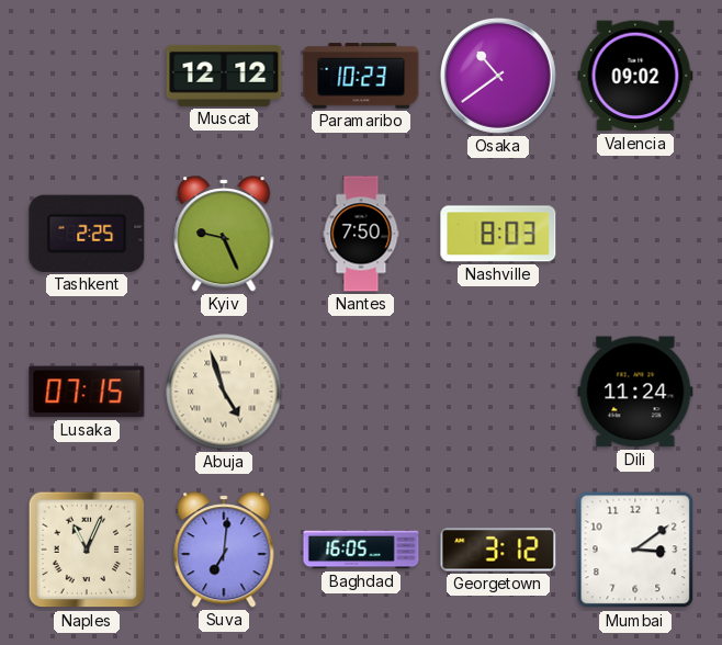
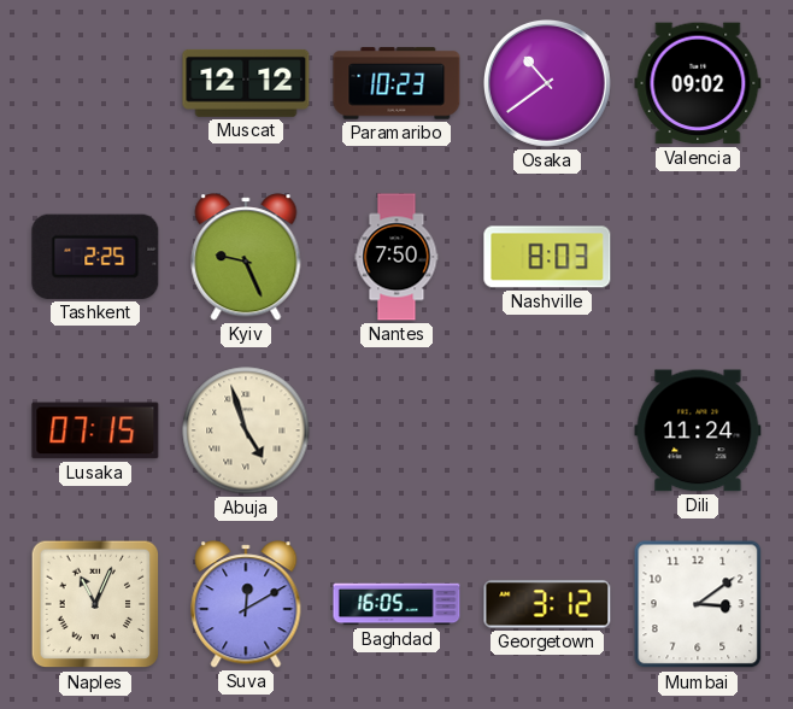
Suva: 7:01 -> 12:10
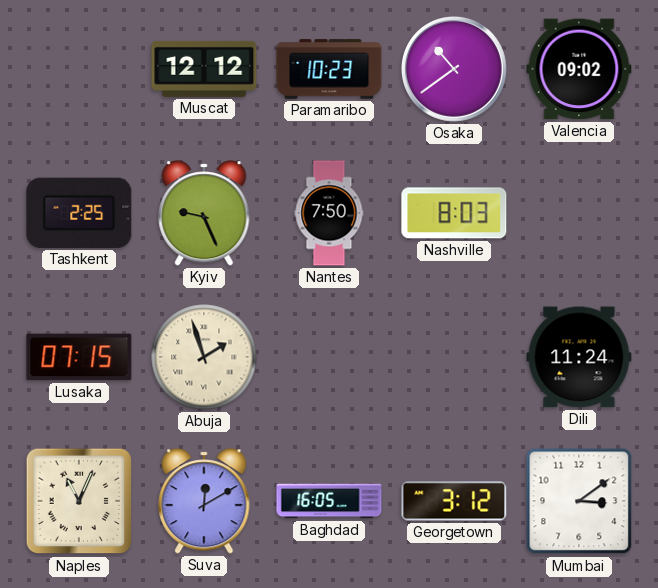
Abuja: 4:57 -> 1:57
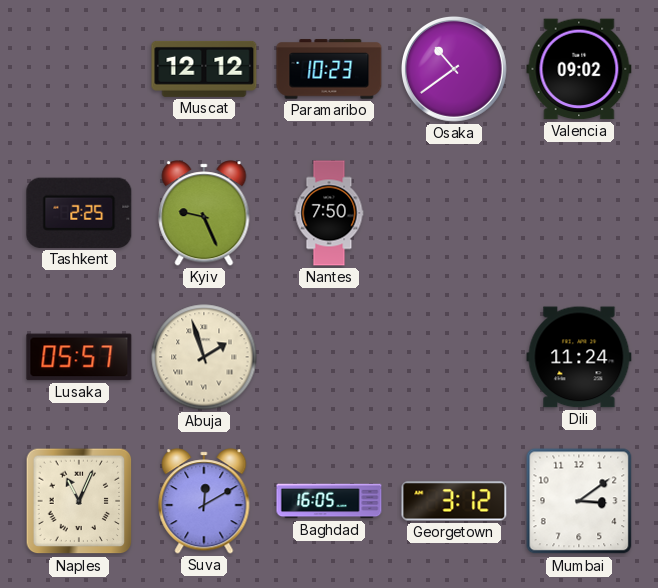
Nashville: 8:03 -> none
Lusaka: 07:15 -> 05:57
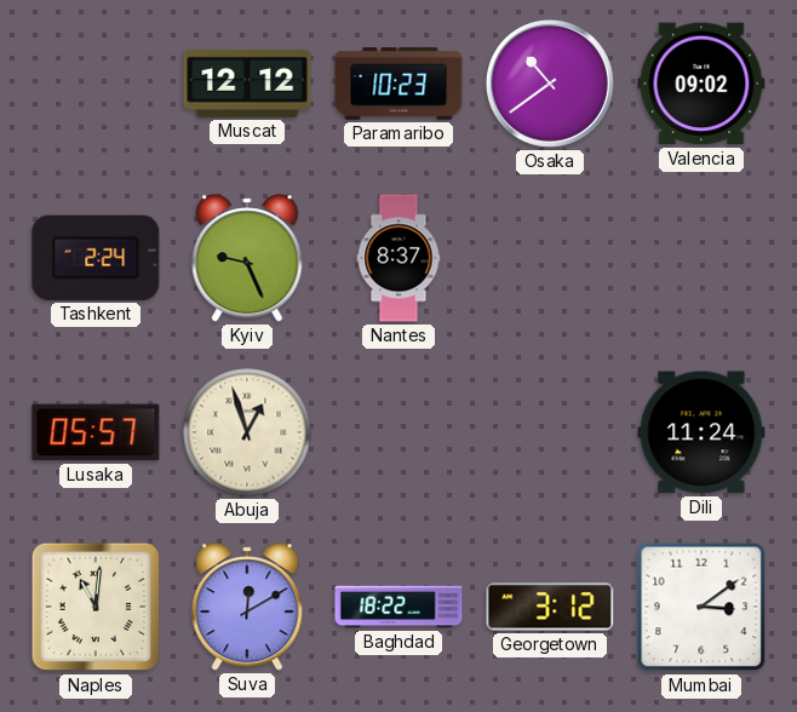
Tashkent: 2:25 -> 2:24
Nantes: 7:50 -> 8:37
Abuja: 1:57 -> 12:57
Naples: 11:04 -> 11:01
Baghdad: 16:05 -> 18:22
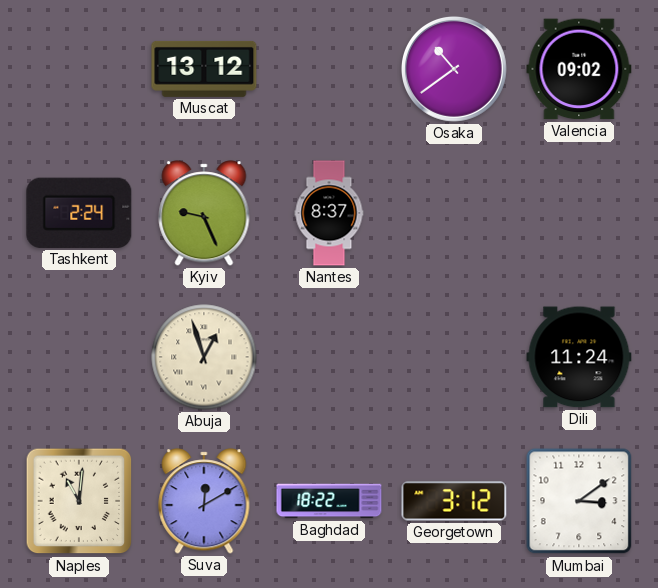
Muscat: 12:12 -> 13:12
Paramaribo: 10:23 -> none
Lusaka: 05:57 -> none
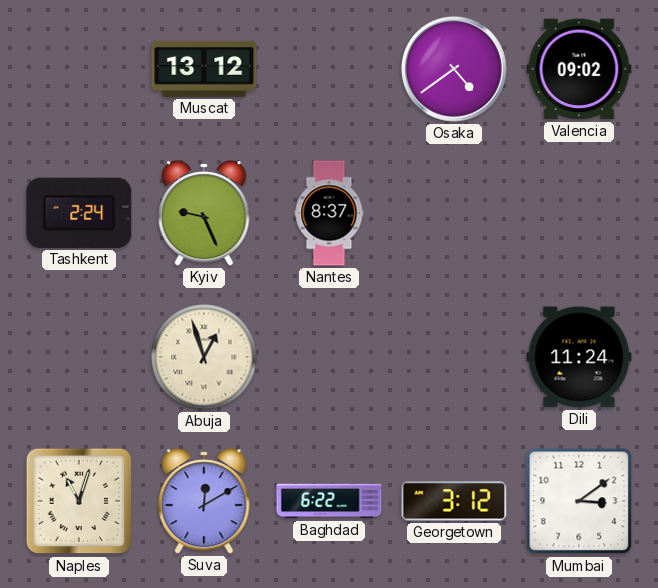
Osaka: 10:39 -> 4:39
Naples: 11:01 -> 11:03
Baghdad: 18:22 -> 6:22
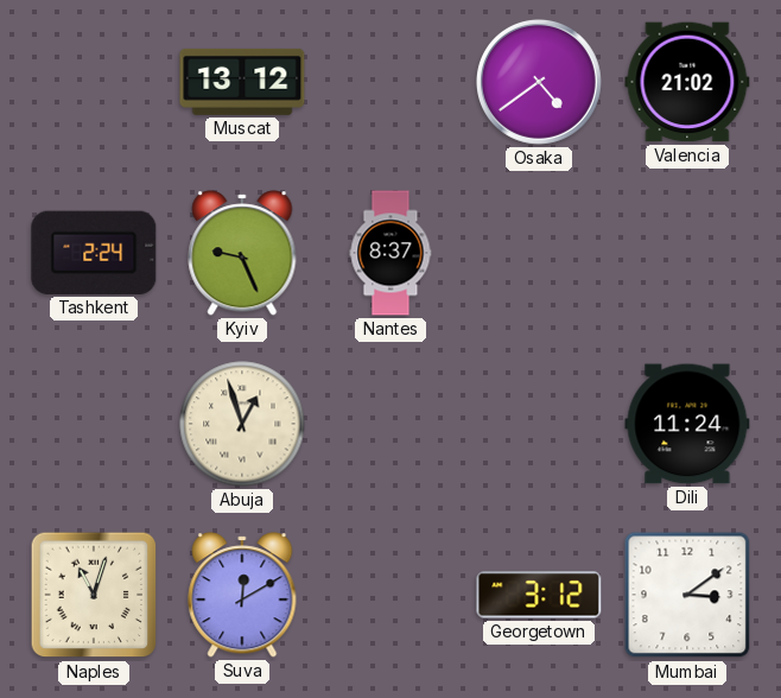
Valencia: 09:02 -> 21:02
Baghdad: 6:22 -> none
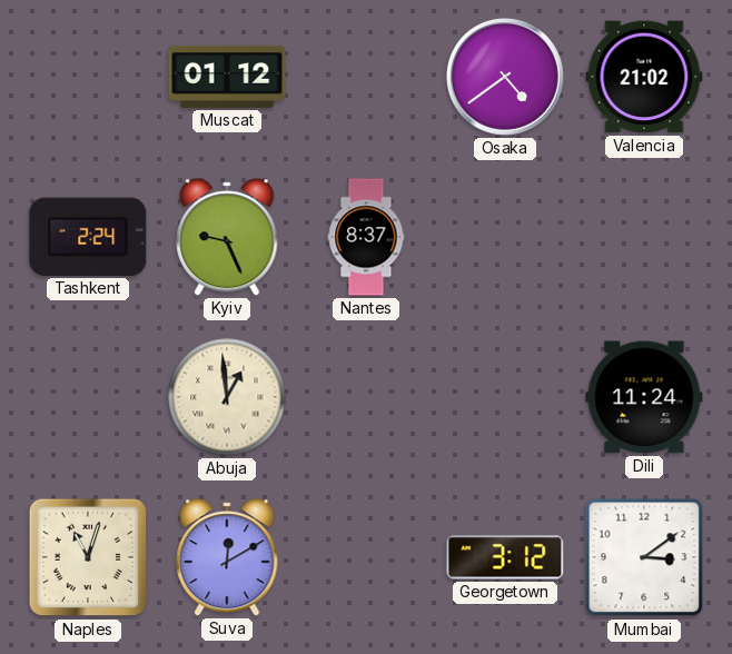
Muscat: 13:12 -> 01:12
Abuja: 12:57 -> 12:59
